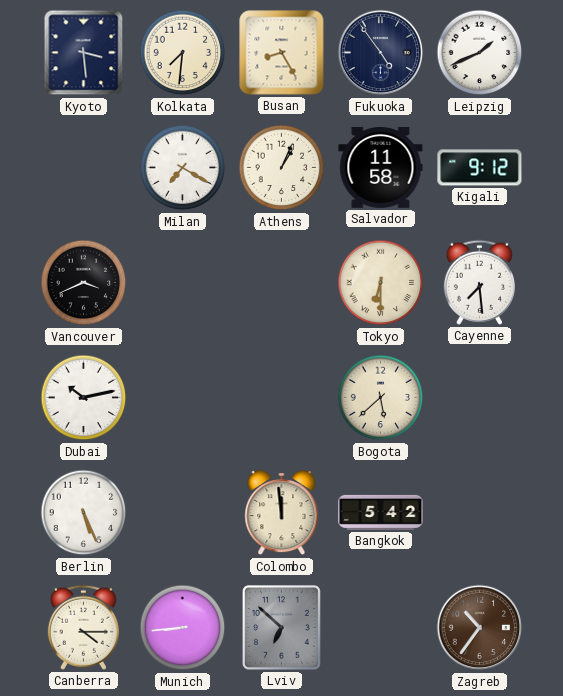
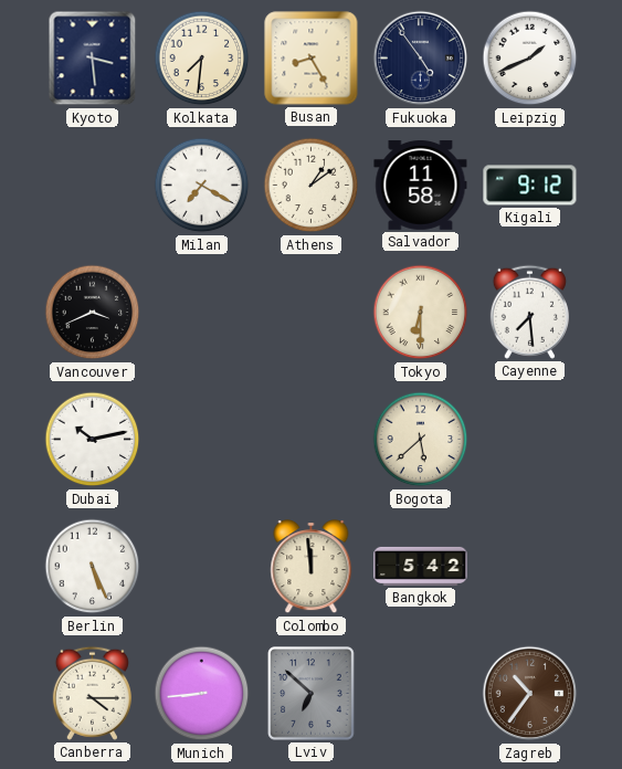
Athens: 1:04 -> 1:09
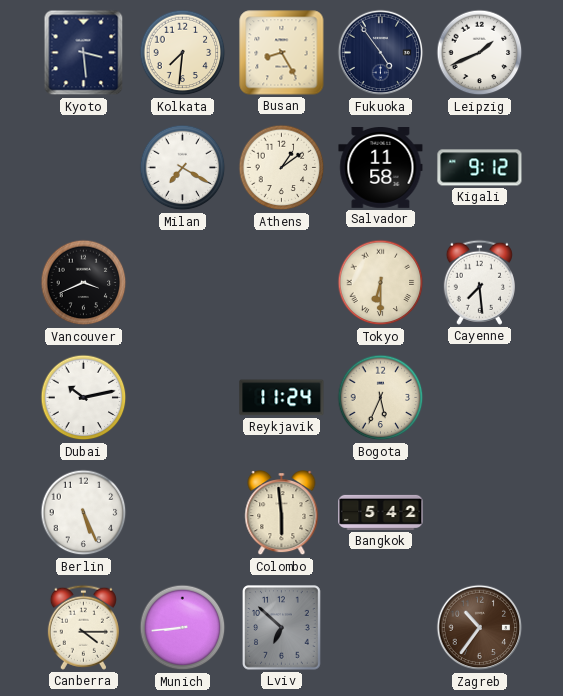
Reykjavik: none -> 11:24
Bogota: 5:38 -> 5:34
Colombo: 11:59 -> 5:59
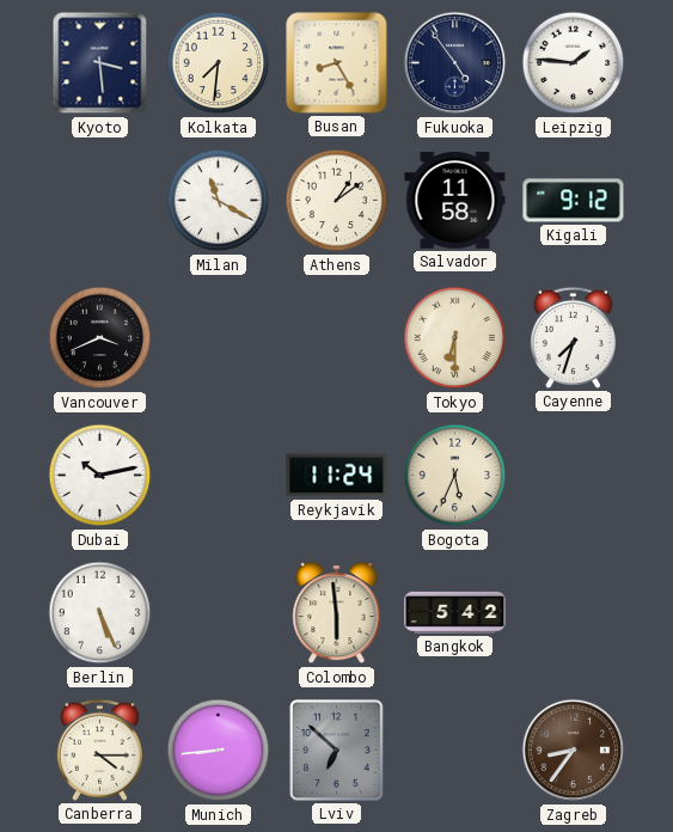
Leipzig: 1:41 -> 1:46
Milan: 7:20 -> 11:20
Cayenne: 7:29 -> 7:33
Zagreb: 10:36 -> 8:36
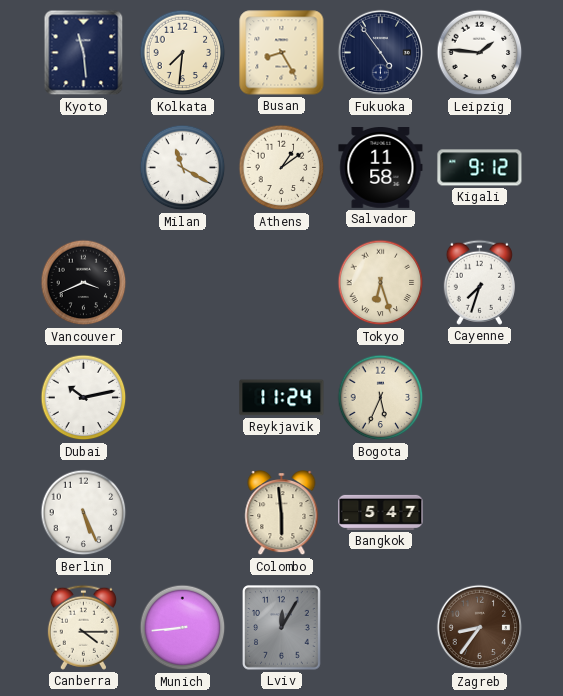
Kyoto: 3:29 -> 11:29
Tokyo: 6:30 -> 6:27
Bangkok: 5:42 -> 5:47
Lviv: 6:52 -> 12:05
